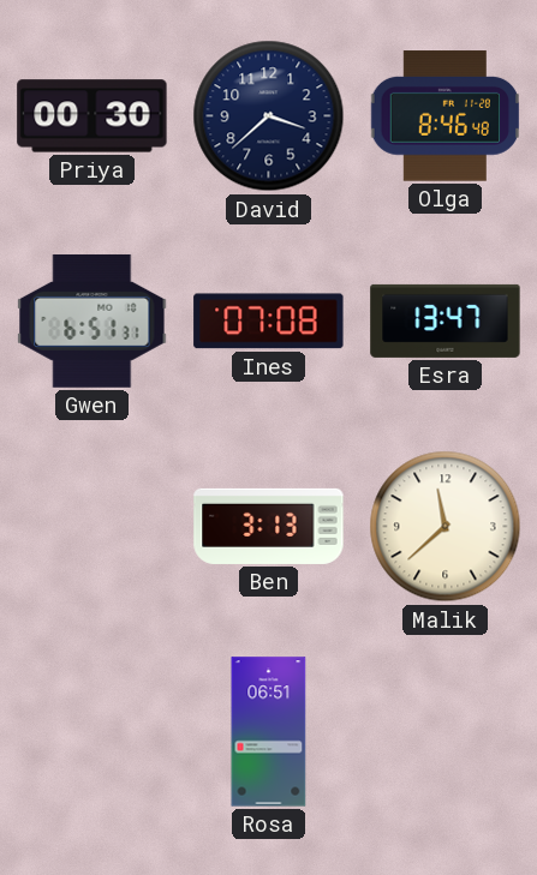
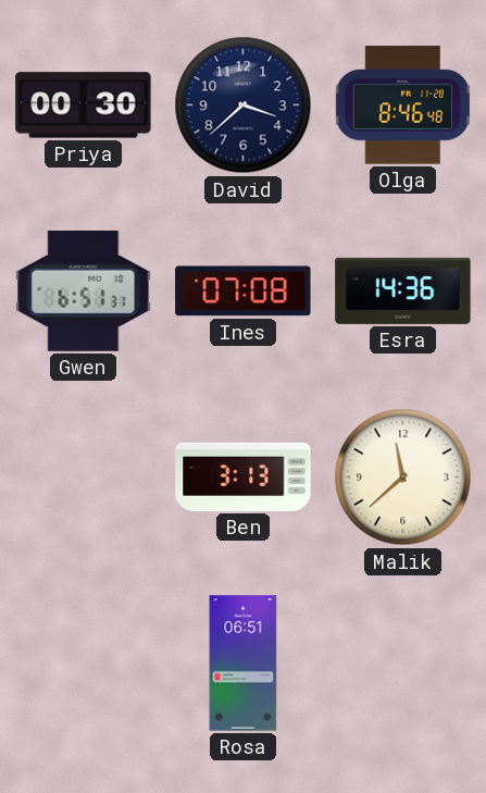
Esra: 13:47 -> 14:36
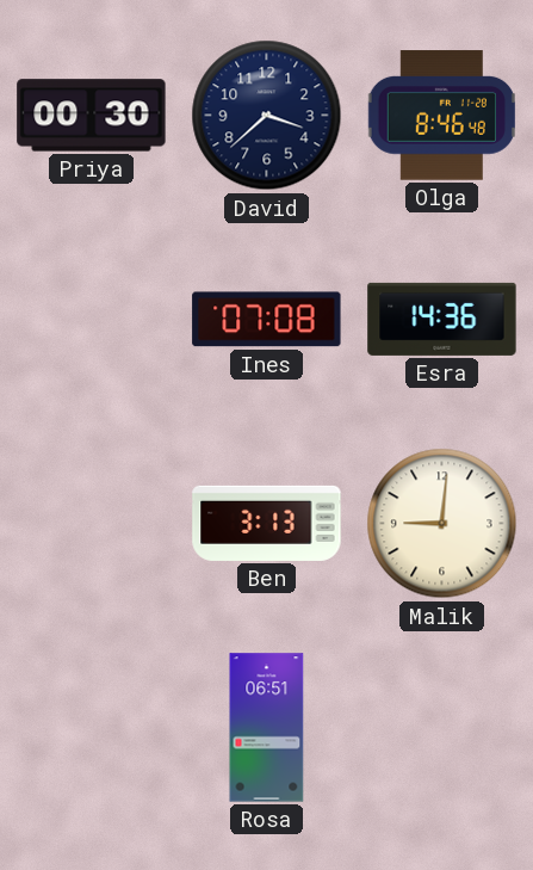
Gwen: 6:51 -> none
Malik: 11:38 -> 9:01
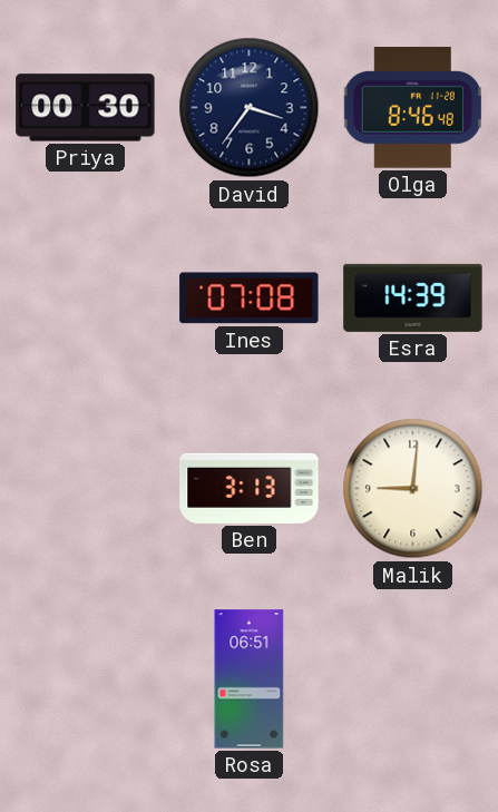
David: 3:38 -> 3:36
Esra: 14:36 -> 14:39
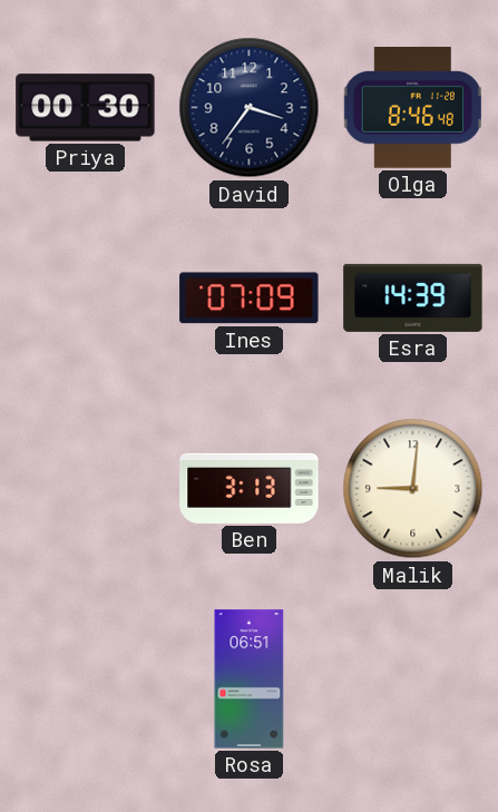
Ines: 07:08 -> 07:09
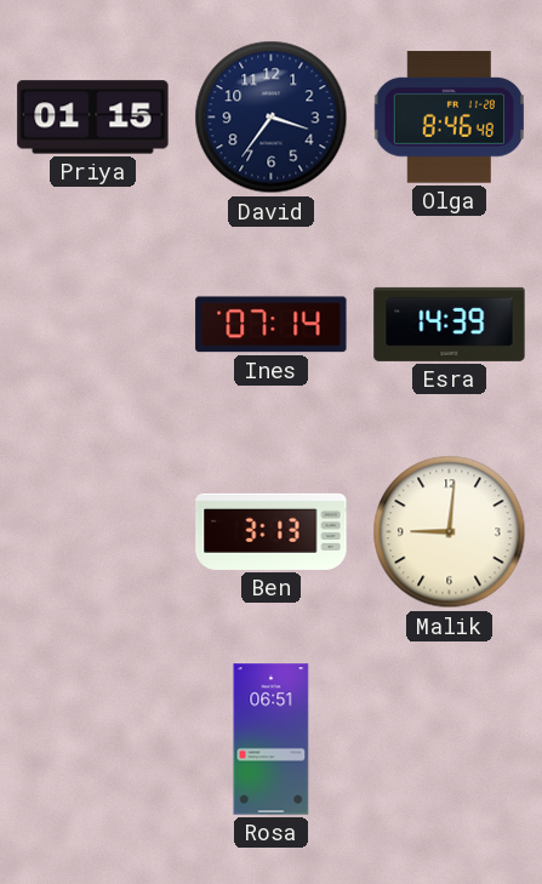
Priya: 00:30 -> 01:15
Ines: 07:09 -> 07:14
